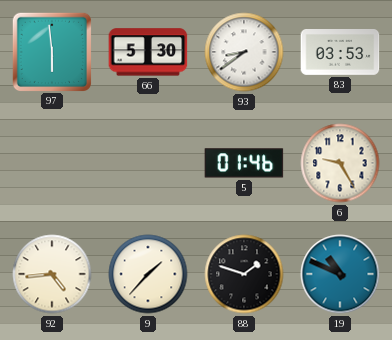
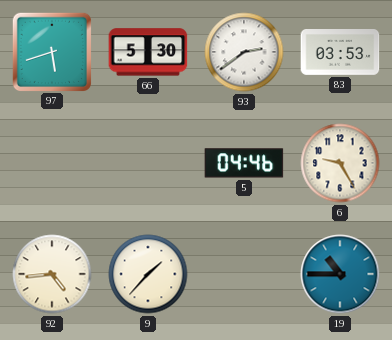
97: 5:59 -> 5:42
93: 8:39 -> 2:39
5: 01:46 -> 04:46
88: 1:48 -> none
19: 10:49 -> 10:45
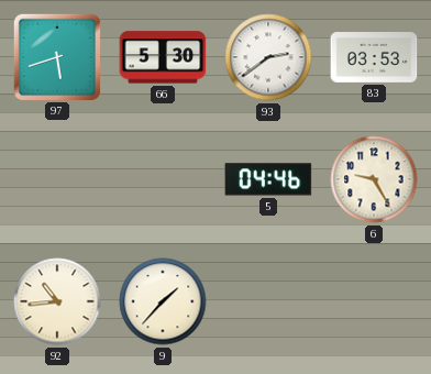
92: 4:44 -> 10:44
19: 10:45 -> none
